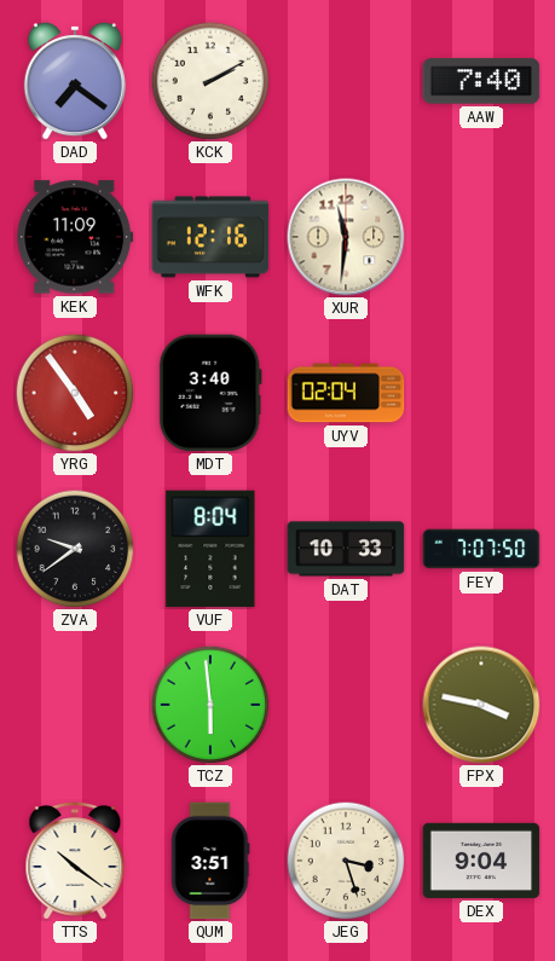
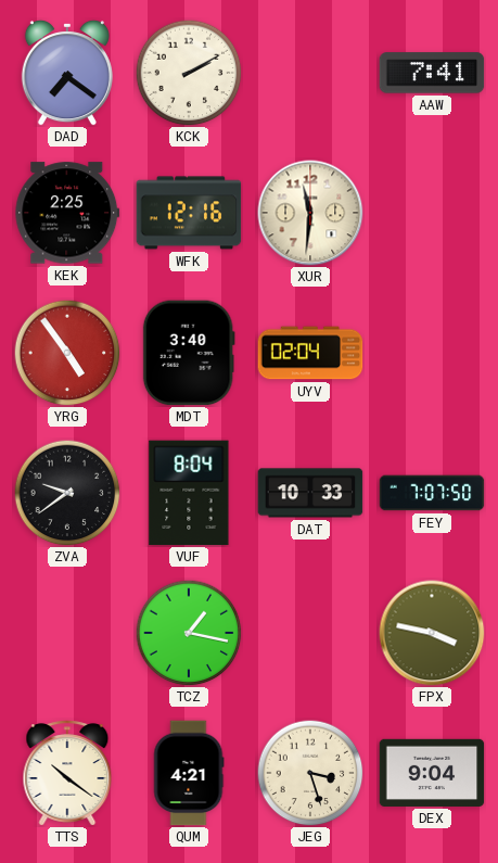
AAW: 7:40 -> 7:41
KEK: 11:09 -> 2:25
TCZ: 5:59 -> 1:17
QUM: 3:51 -> 4:21
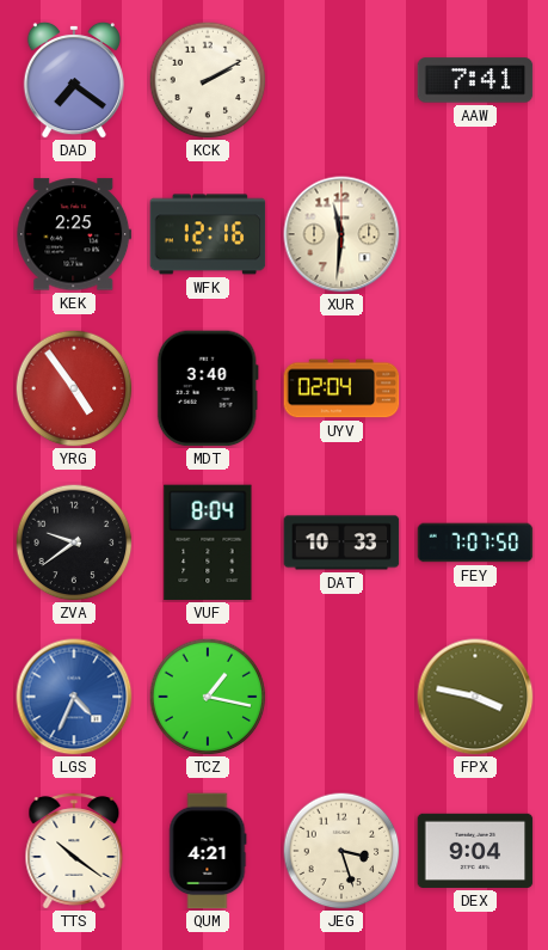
LGS: none -> 4:34
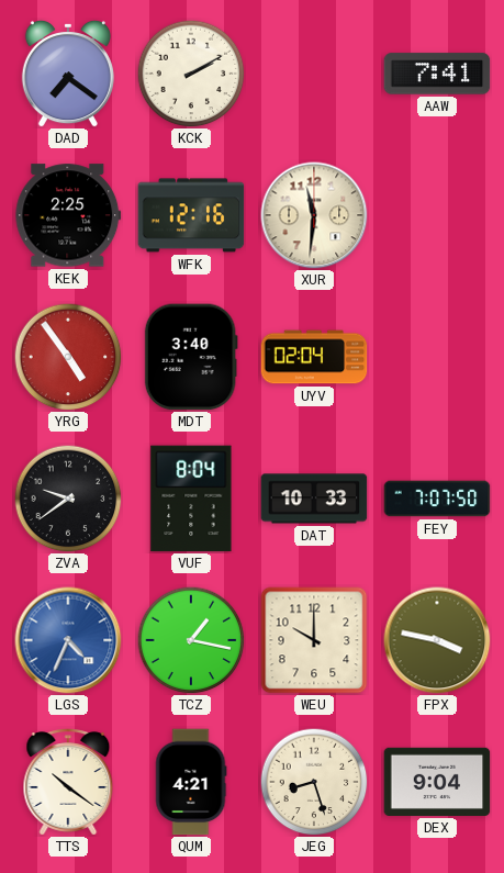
WEU: none -> 10:00
JEG: 3:27 -> 8:27
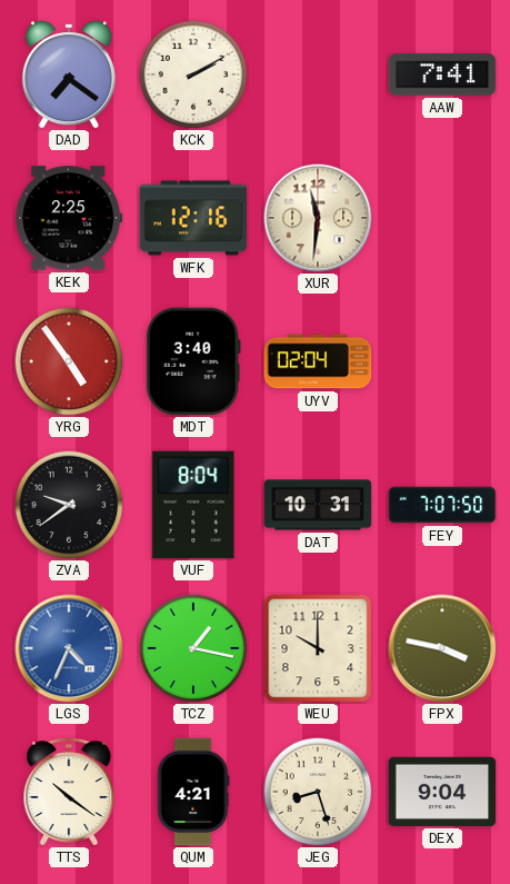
DAT: 10:33 -> 10:31
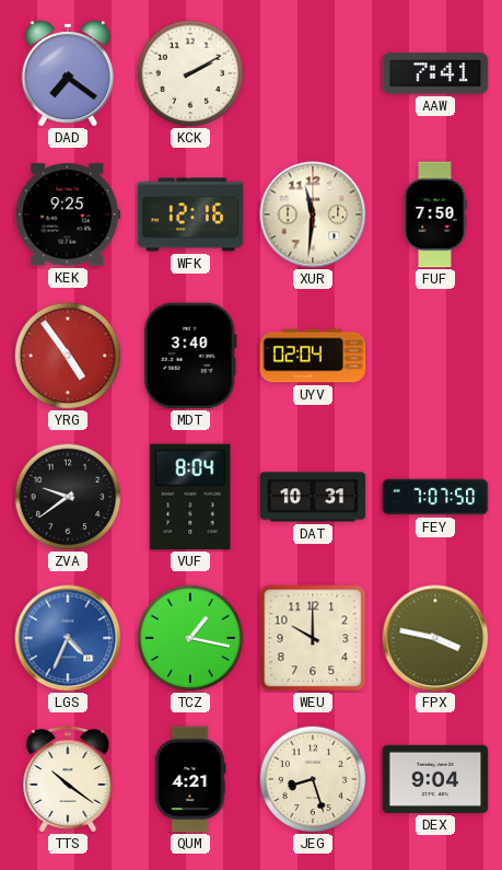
KEK: 2:25 -> 9:25
FUF: none -> 7:50
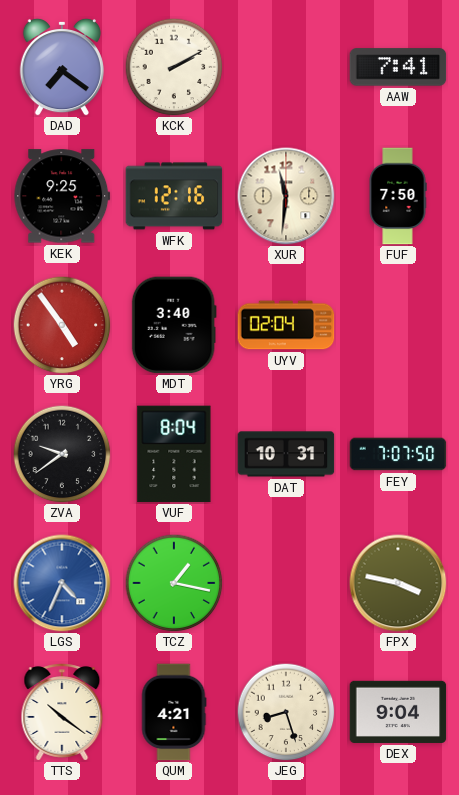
WEU: 10:00 -> none
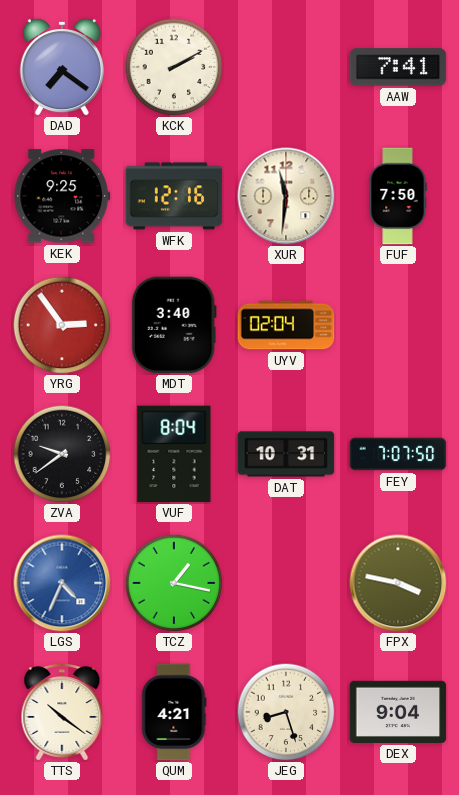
YRG: 4:54 -> 2:54
